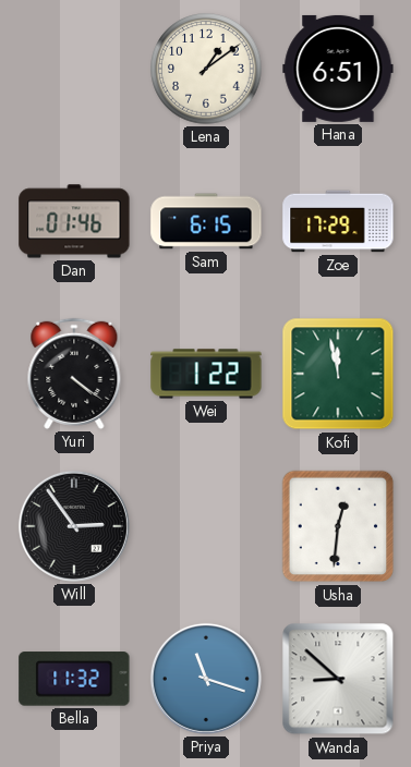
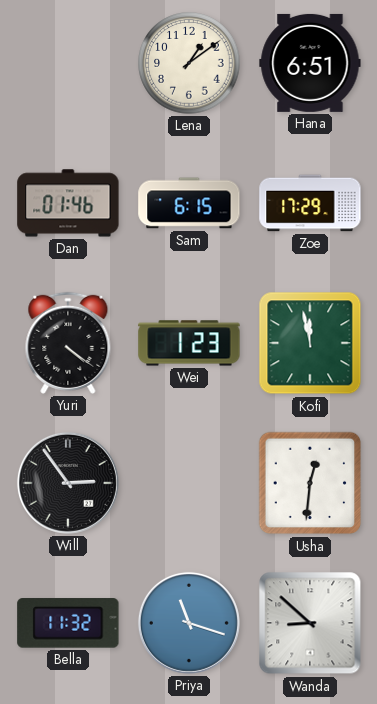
Wei: 1:22 -> 1:23
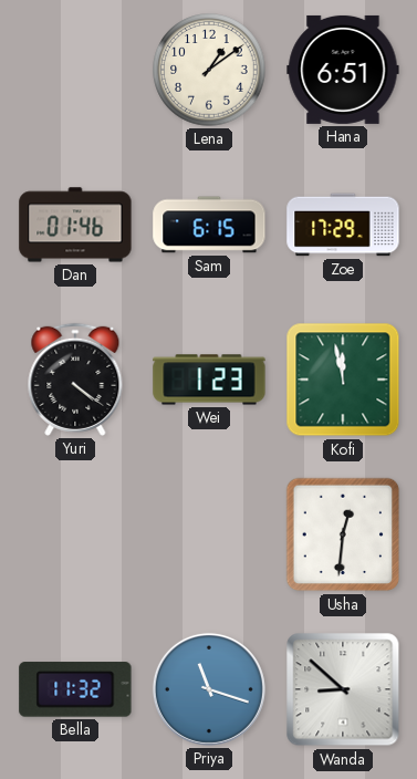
Will: 2:54 -> none
